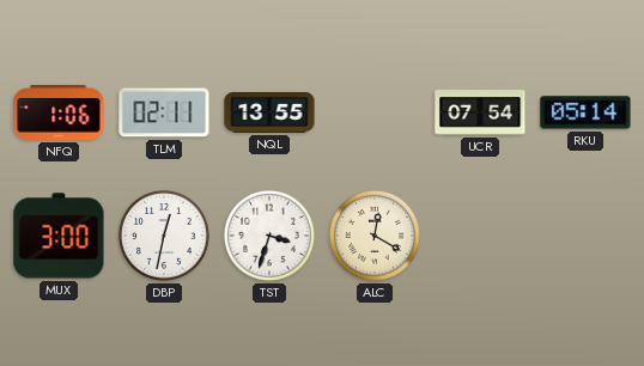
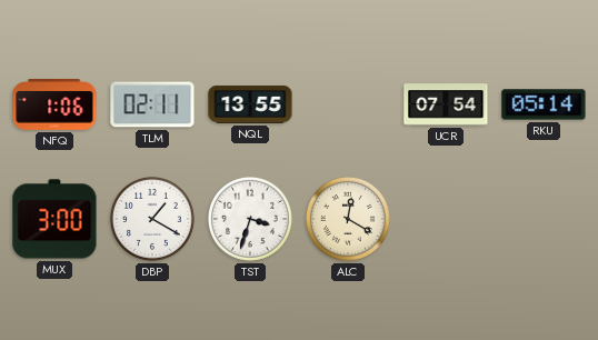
DBP: 12:32 -> 1:20
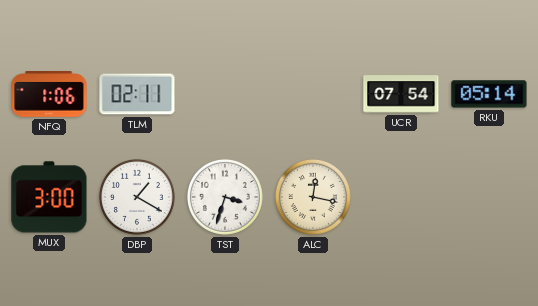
NQL: 13:55 -> none
ALC: 12:20 -> 12:17
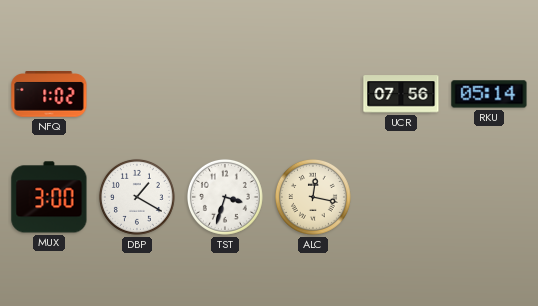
NFQ: 1:06 -> 1:02
TLM: 02:11 -> none
UCR: 07:54 -> 07:56
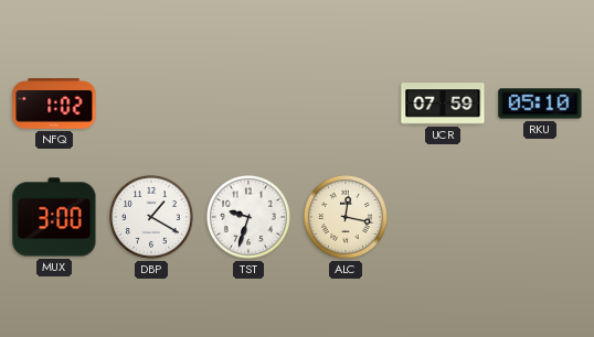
UCR: 07:56 -> 07:59
RKU: 05:14 -> 05:10
TST: 3:33 -> 9:33
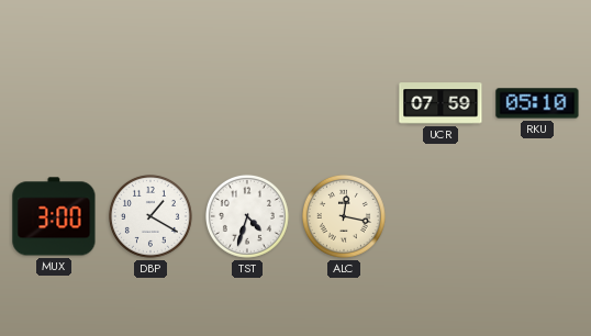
NFQ: 1:02 -> none
TST: 9:33 -> 4:33
